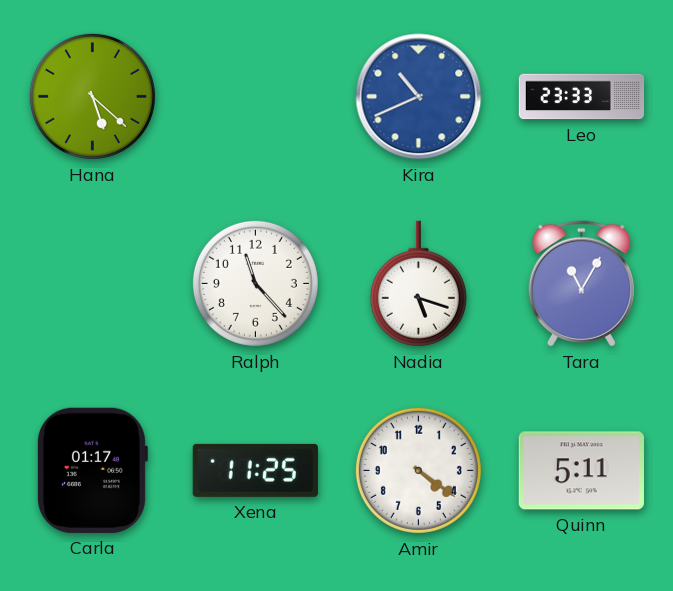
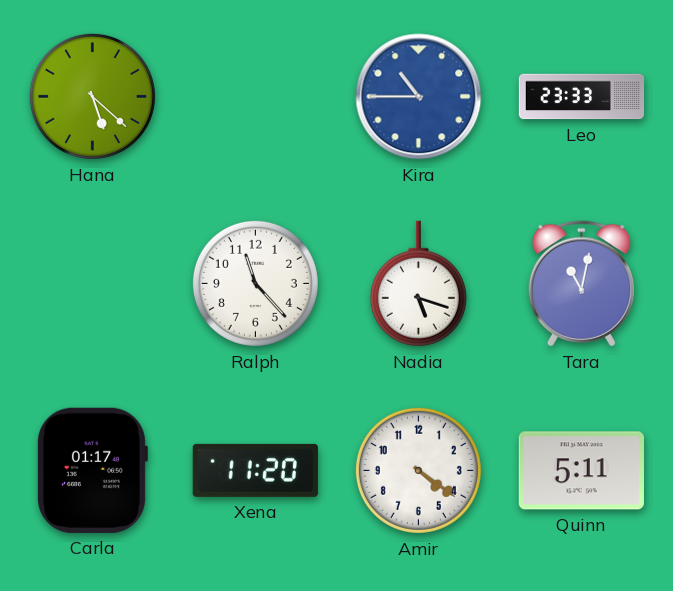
Kira: 10:41 -> 10:45
Tara: 11:05 -> 11:02
Xena: 11:25 -> 11:20
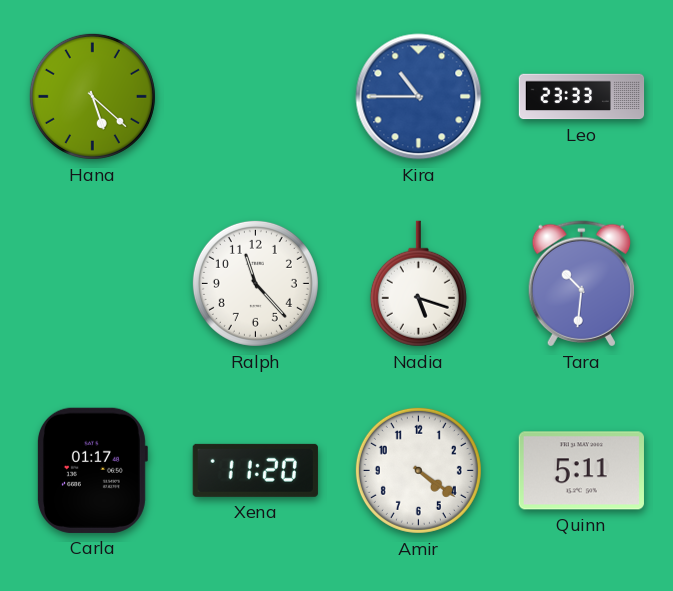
Tara: 11:02 -> 10:31
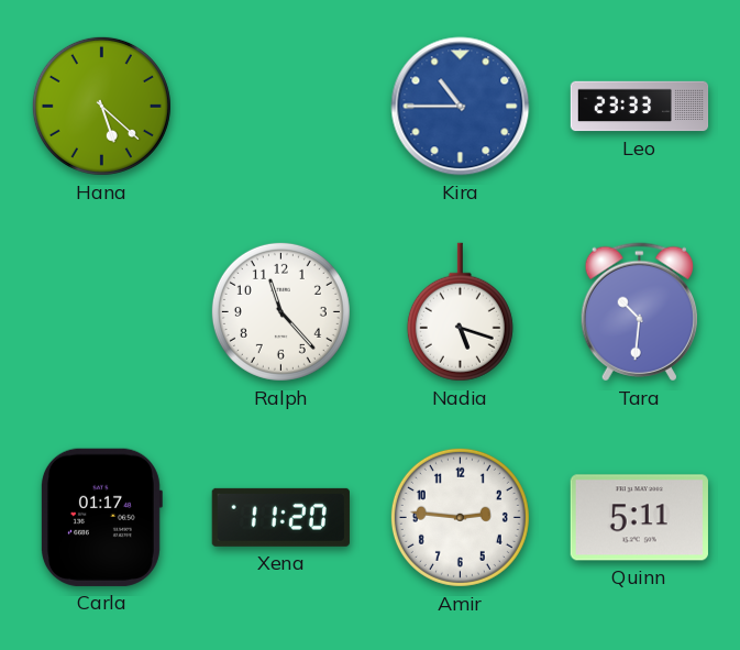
Amir: 4:21 -> 2:46
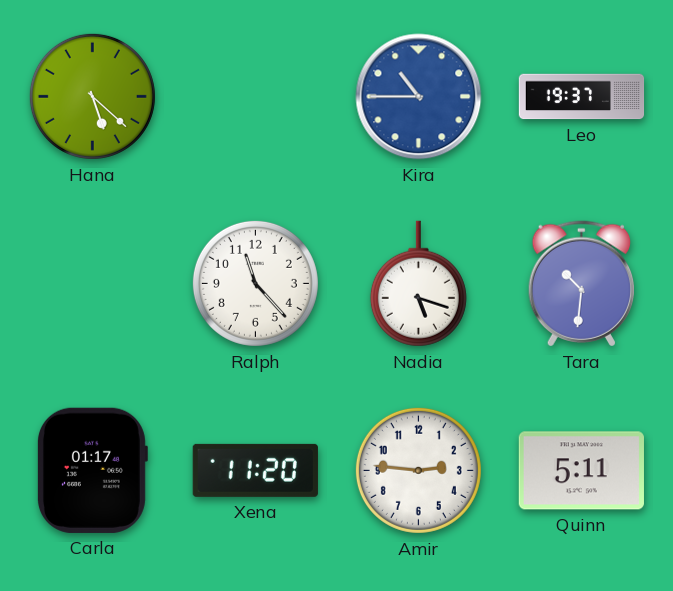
Leo: 23:33 -> 19:37
